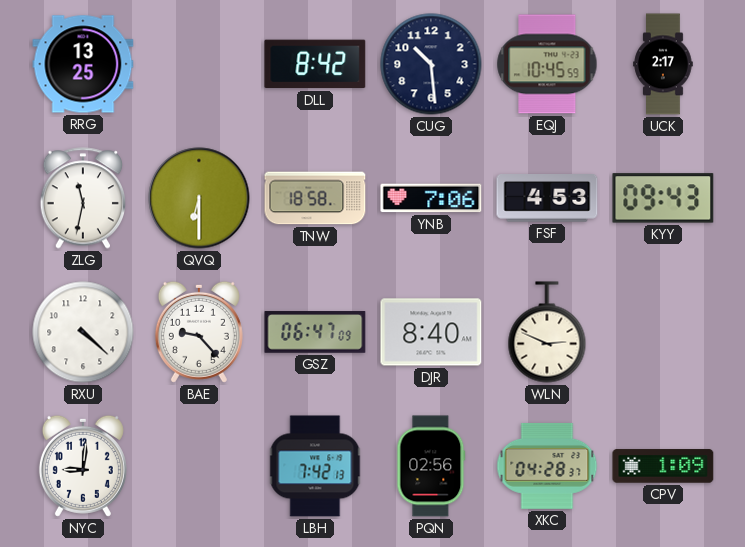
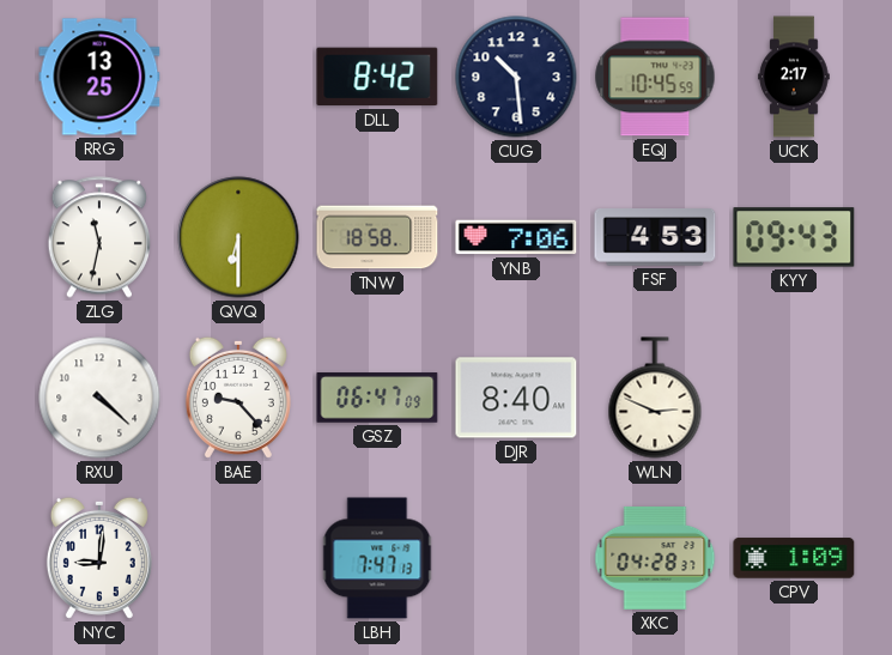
LBH: 7:42 -> 7:47
PQN: 02:56 -> none
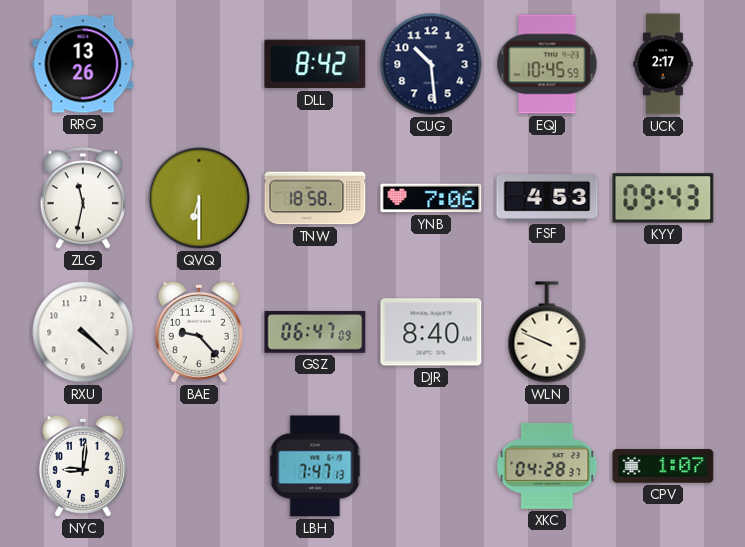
RRG: 13:25 -> 13:26
WLN: 2:49 -> 9:49
CPV: 1:09 -> 1:07
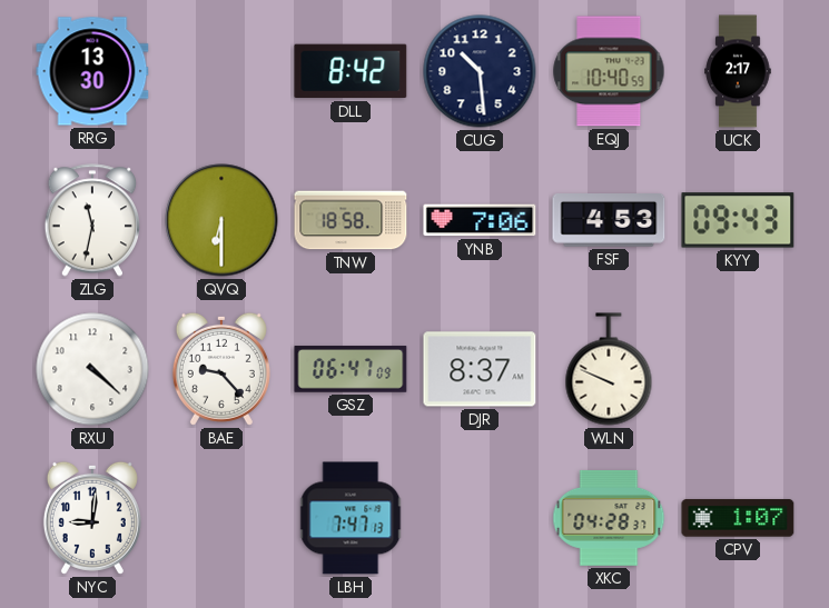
RRG: 13:26 -> 13:30
EQJ: 10:45 -> 10:40
DJR: 8:40 -> 8:37
